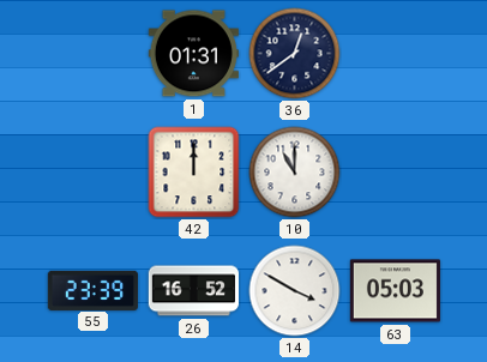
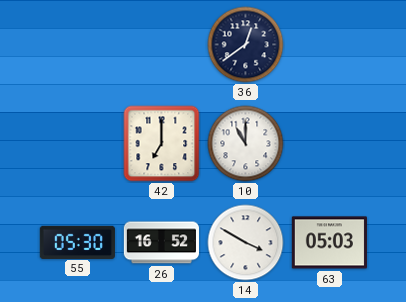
1: 01:31 -> none
42: 12:00 -> 7:00
55: 23:39 -> 05:30
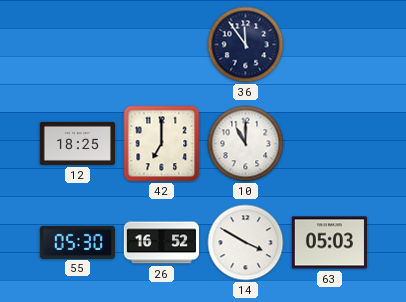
36: 12:39 -> 11:54
12: none -> 18:25
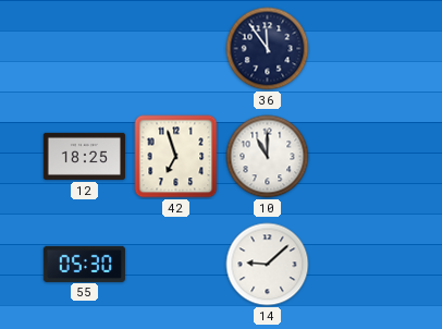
42: 7:00 -> 6:57
26: 16:52 -> none
14: 3:50 -> 9:08
63: 05:03 -> none
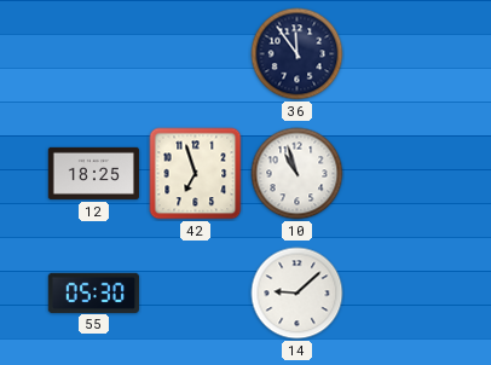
10: 11:00 -> 10:57
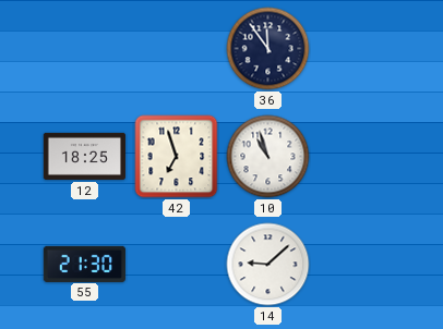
55: 05:30 -> 21:30
